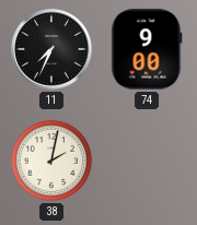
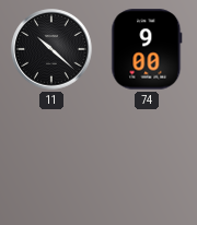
11: 7:34 -> 10:22
38: 2:02 -> none
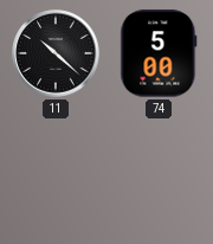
74: 9:00 -> 5:00
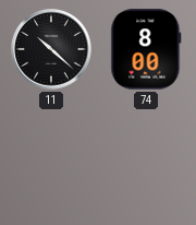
74: 5:00 -> 8:00
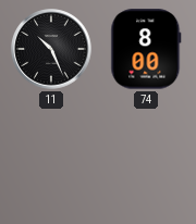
11: 10:22 -> 10:26
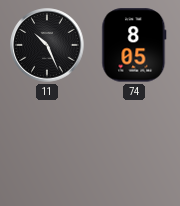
74: 8:00 -> 8:05
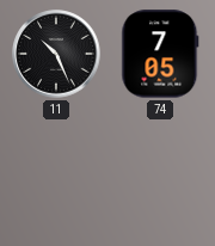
74: 8:05 -> 7:05
